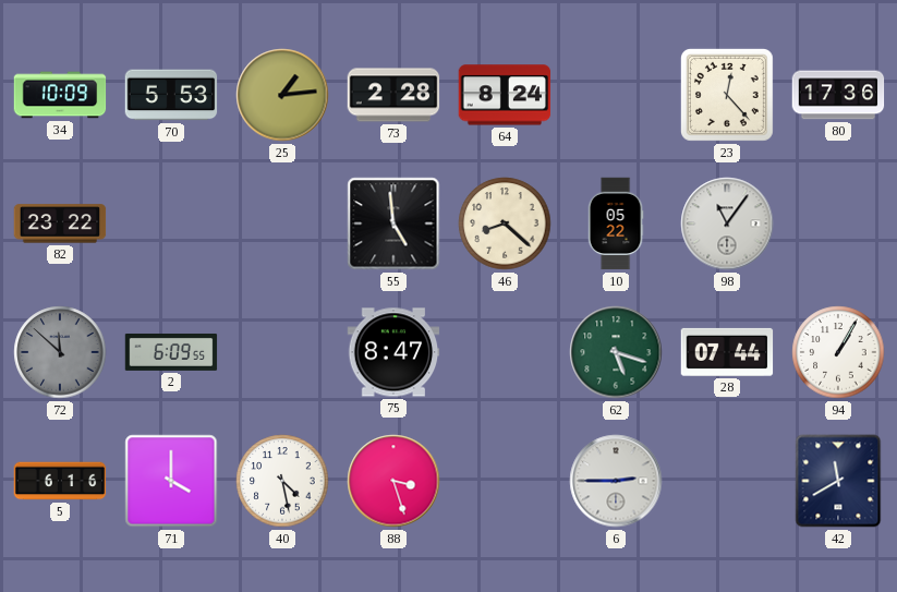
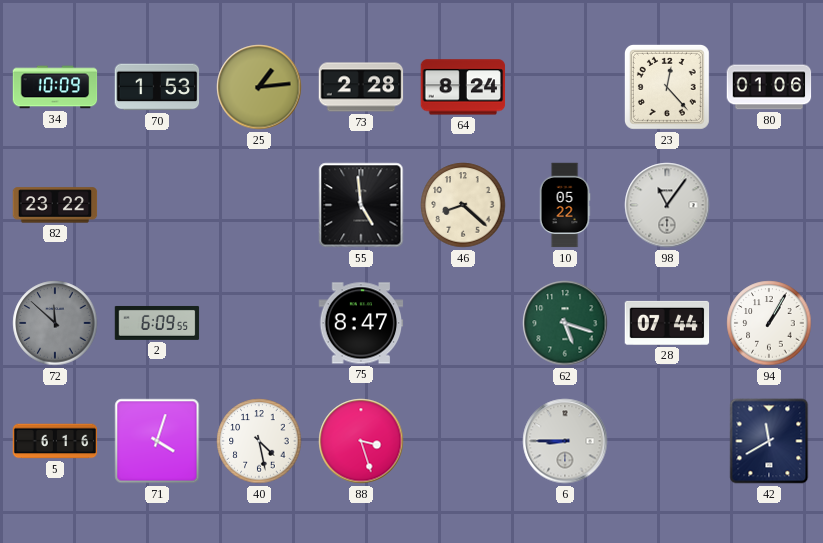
70: 5:53 -> 1:53
80: 17:36 -> 01:06
71: 4:00 -> 4:03
6: 2:45 -> 8:45
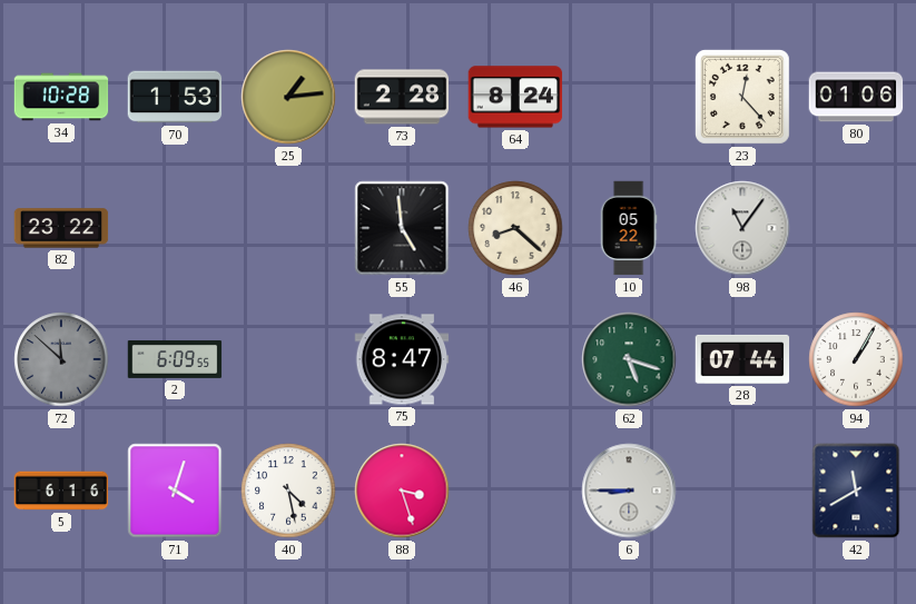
34: 10:09 -> 10:28
